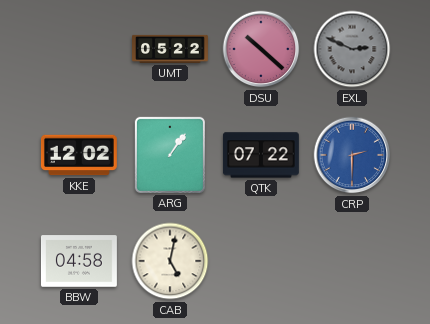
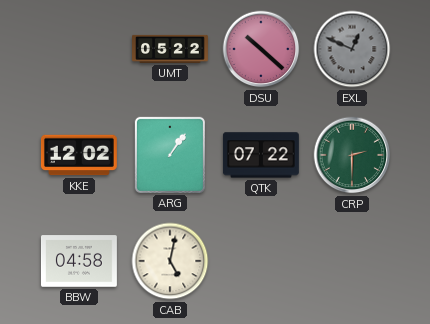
EXL: 2:49 -> 12:49
CRP dial: blue -> green
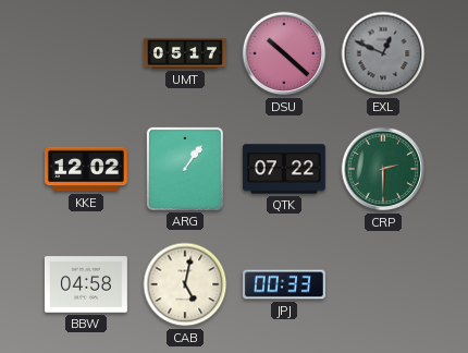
UMT: 05:22 -> 05:17
JPJ: none -> 00:33
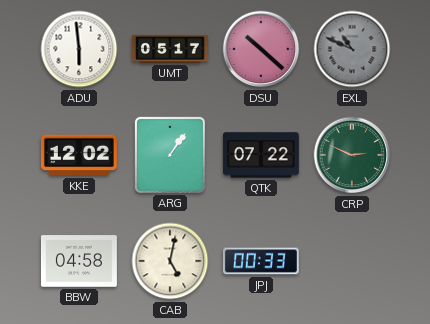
ADU: none -> 5:59
EXL: 12:49 -> 10:49
CRP: 2:30 -> 2:49
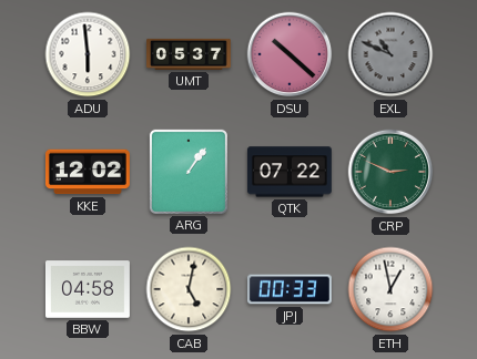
UMT: 05:17 -> 05:37
ETH: none -> 12:58
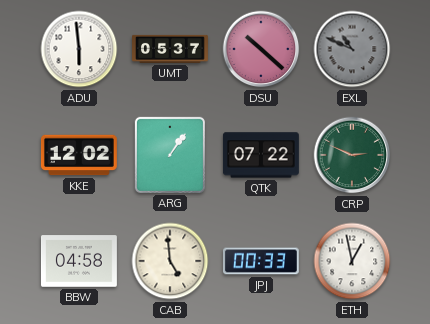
CAB: 5:02 -> 4:59
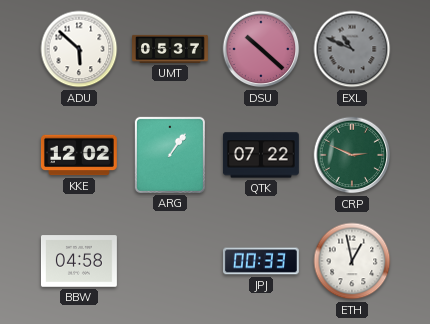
ADU: 5:59 -> 5:52
CAB: 4:59 -> none
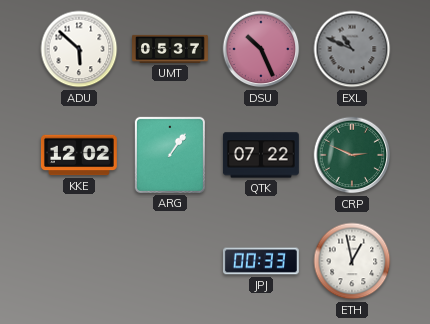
DSU: 10:22 -> 10:26
BBW: 04:58 -> none
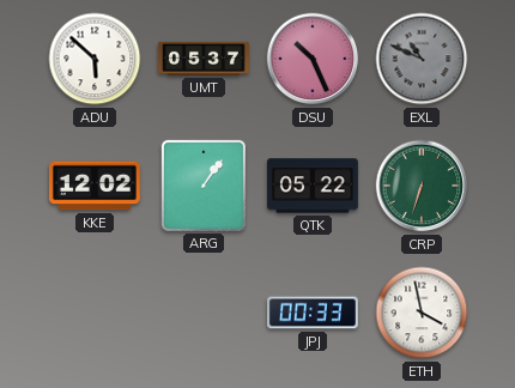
QTK: 07:22 -> 05:22
CRP: 2:49 -> 6:33
ETH: 12:58 -> 3:58
